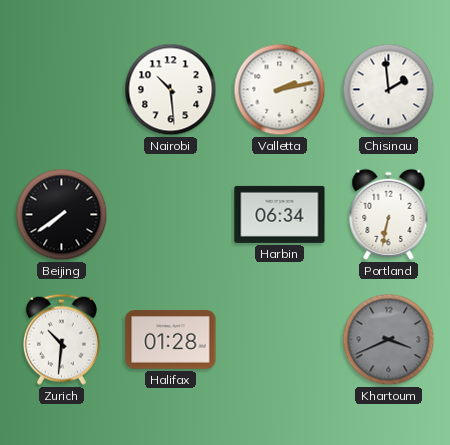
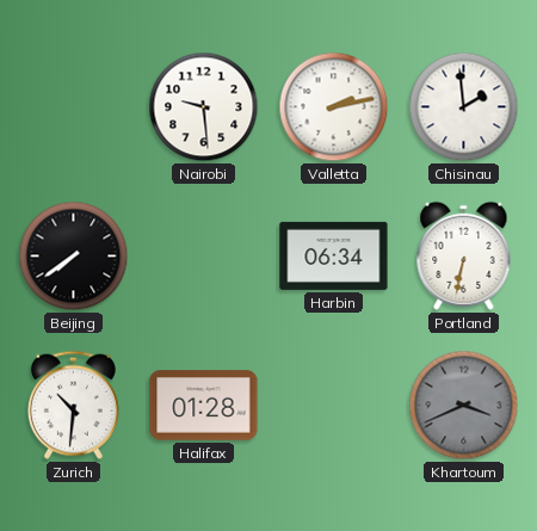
Nairobi: 10:29 -> 9:29
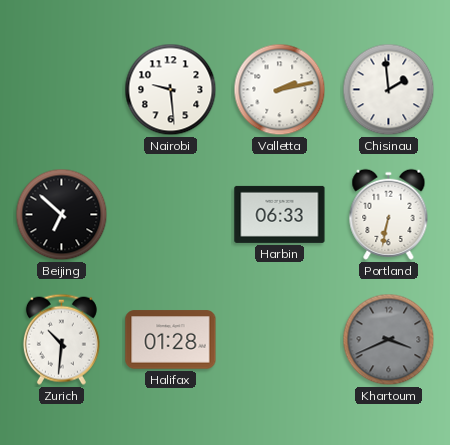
Beijing: 7:39 -> 6:52
Harbin: 06:34 -> 06:33
